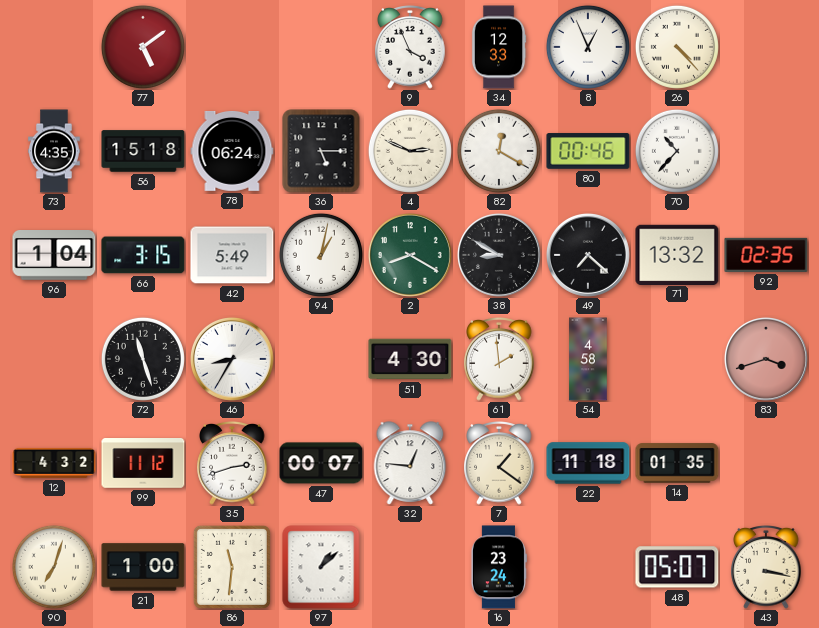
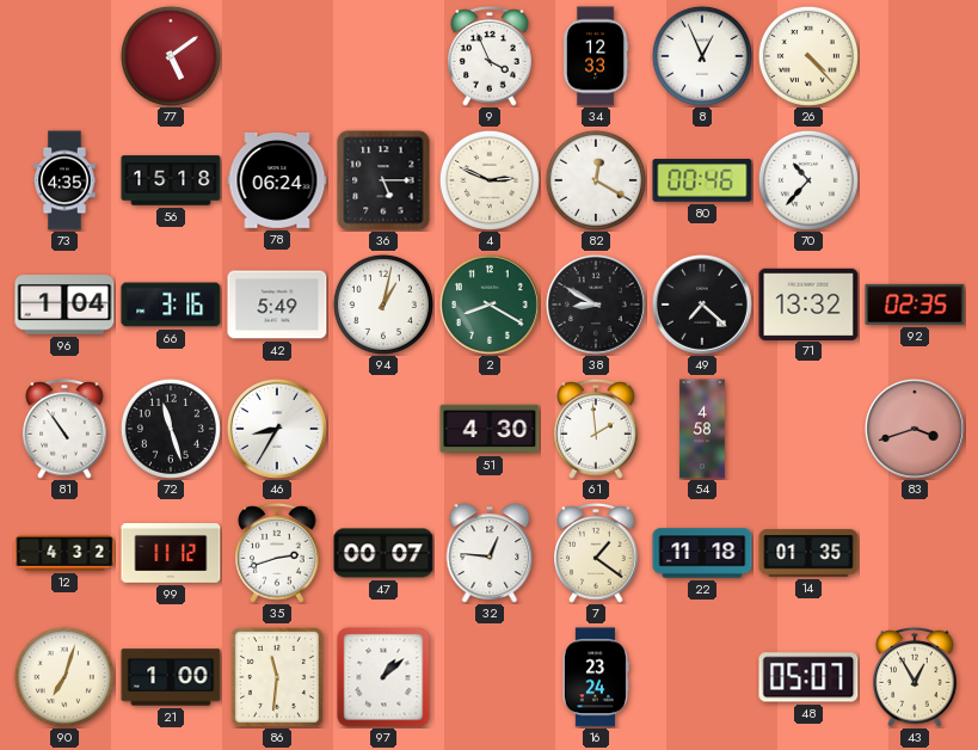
66: 3:15 -> 3:16
81: none -> 10:54
43: 3:17 -> 12:55
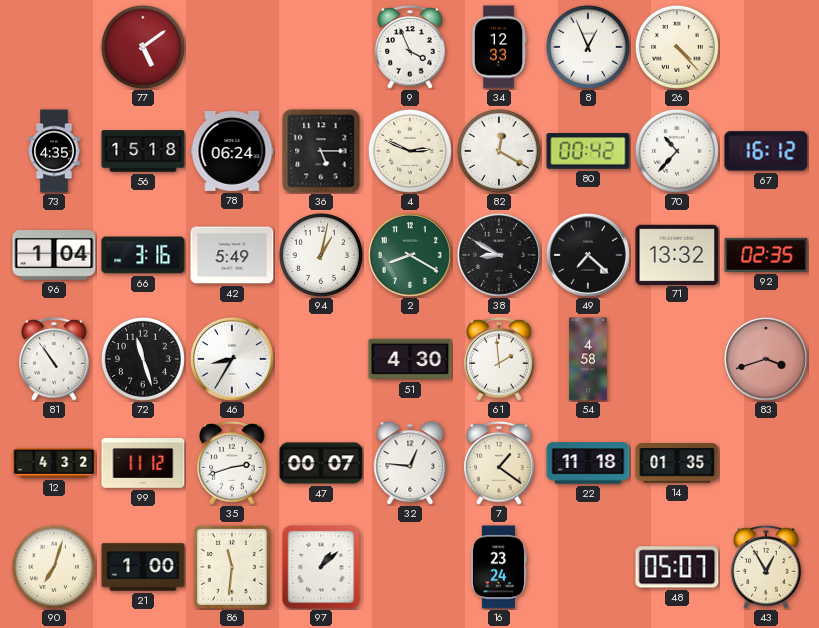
80: 00:46 -> 00:42
67: none -> 16:12
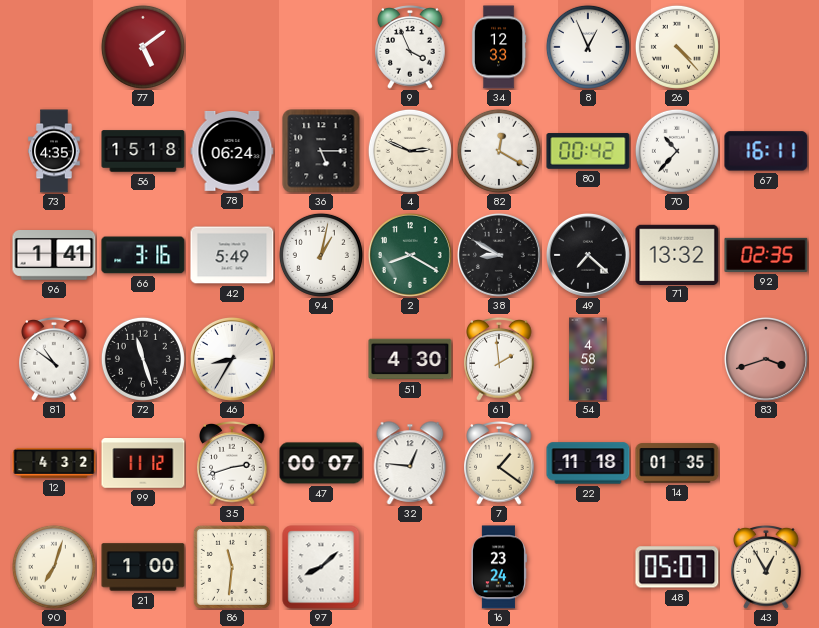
67: 16:12 -> 16:11
96: 1:04 -> 1:41
81: 10:54 -> 10:51
97: 1:08 -> 8:08
